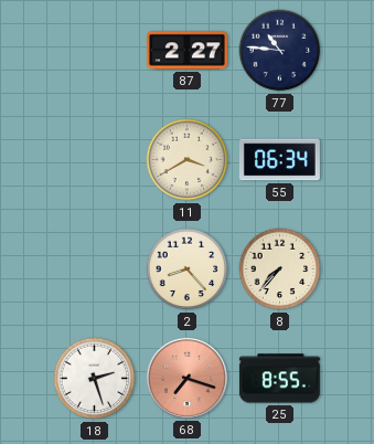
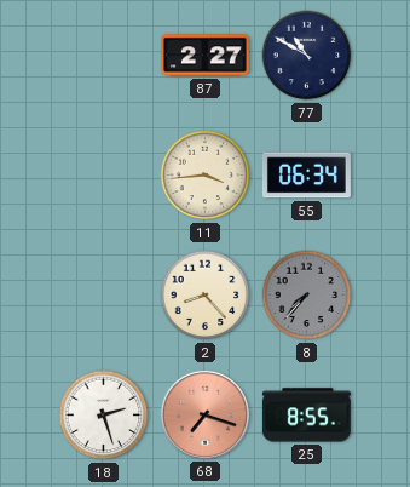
77: 10:46 -> 10:50
11: 3:40 -> 3:44
8 dial: cream -> grey
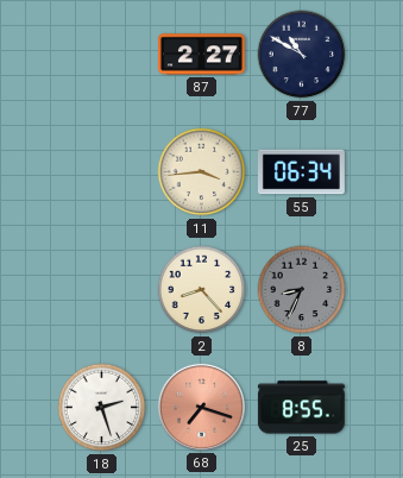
8: 7:37 -> 8:34
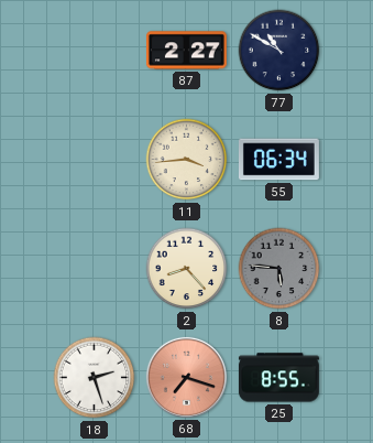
8: 8:34 -> 5:46
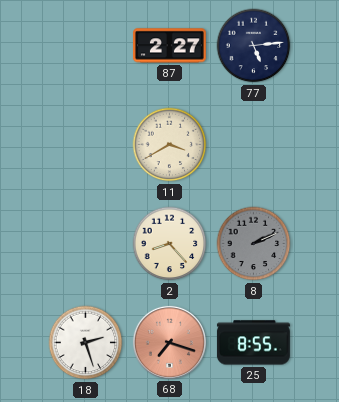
77: 10:50 -> 5:14
11: 3:44 -> 3:40
55: 06:34 -> none
8: 5:46 -> 2:11
